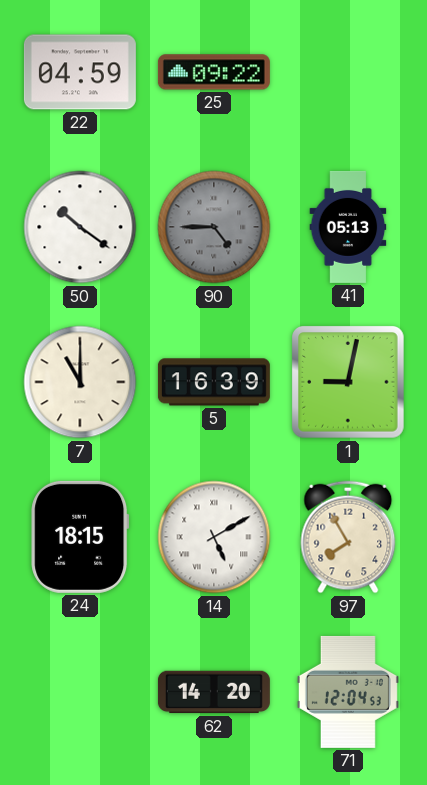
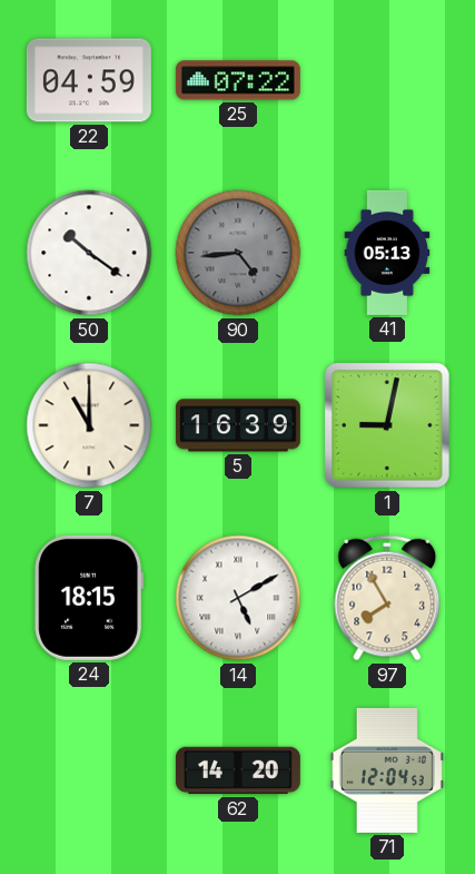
25: 09:22 -> 07:22
90: 4:45 -> 4:44
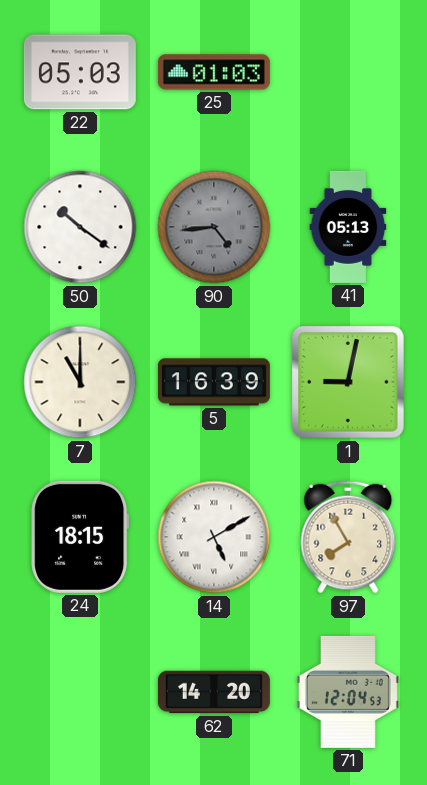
22: 04:59 -> 05:03
25: 07:22 -> 01:03
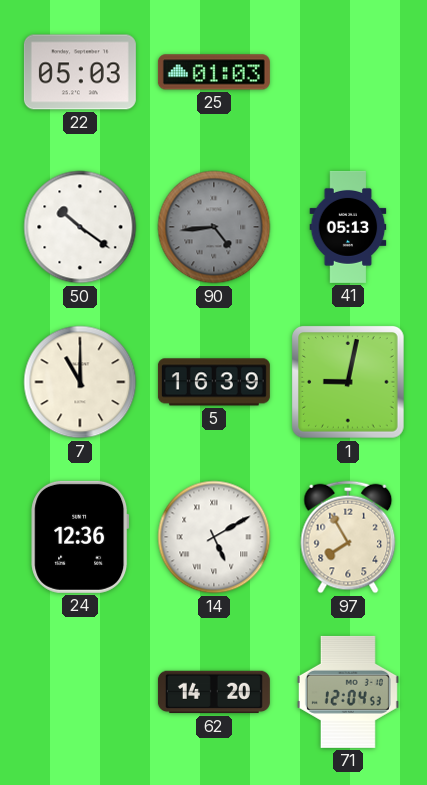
24: 18:15 -> 12:36
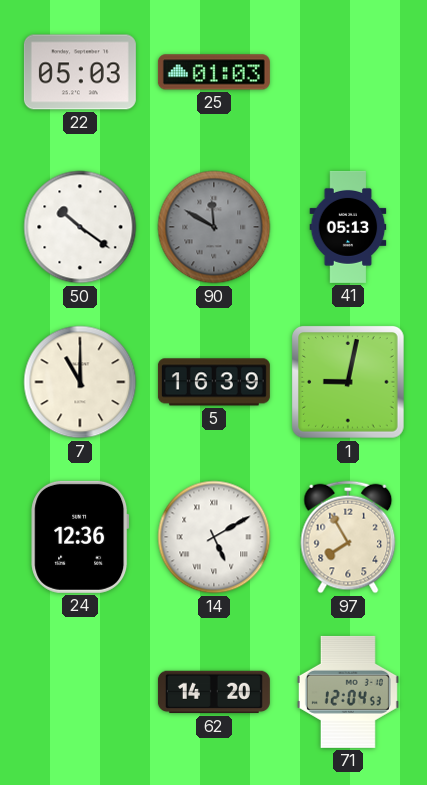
90: 4:44 -> 11:50
